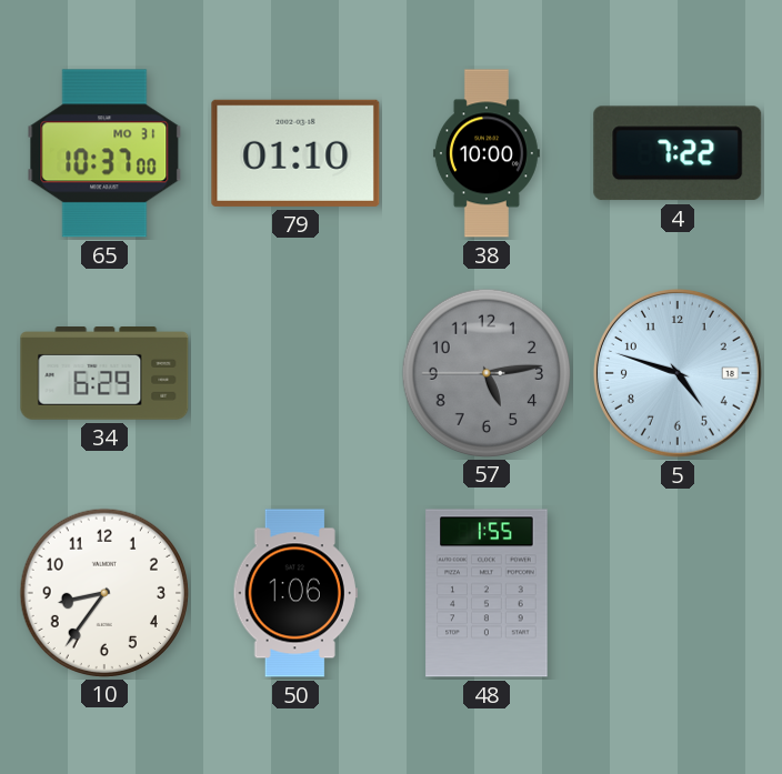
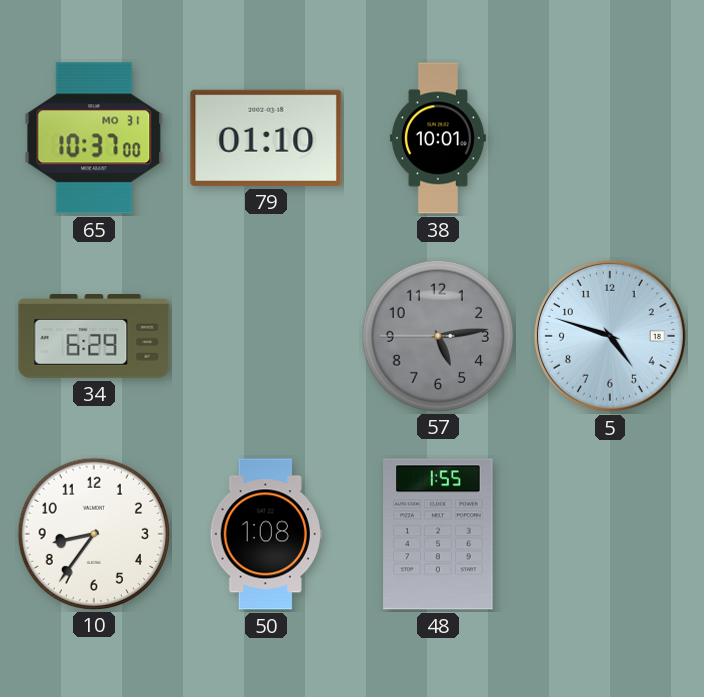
38: 10:00 -> 10:01
4: 7:22 -> none
50: 1:06 -> 1:08
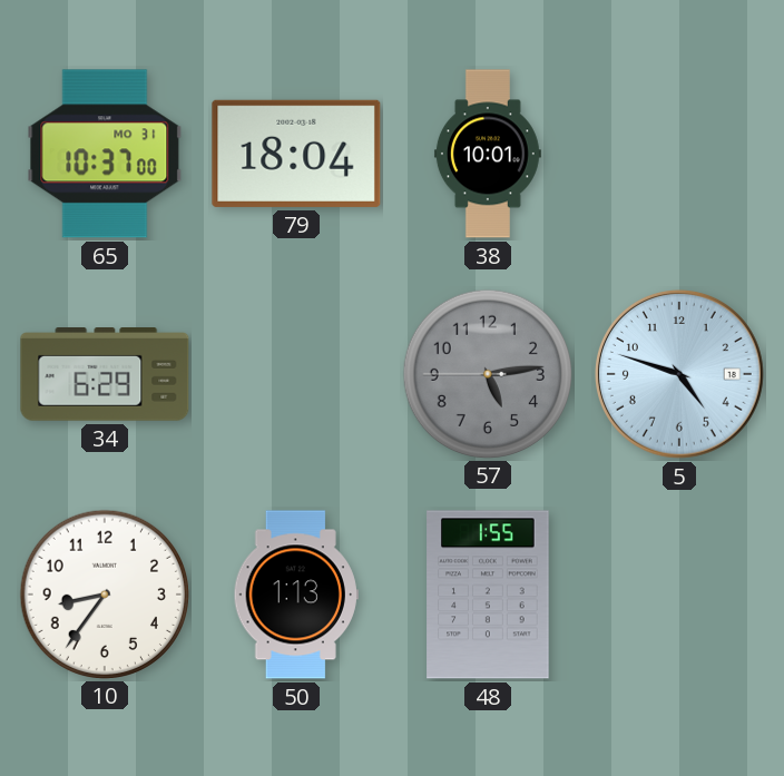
79: 01:10 -> 18:04
50: 1:08 -> 1:13
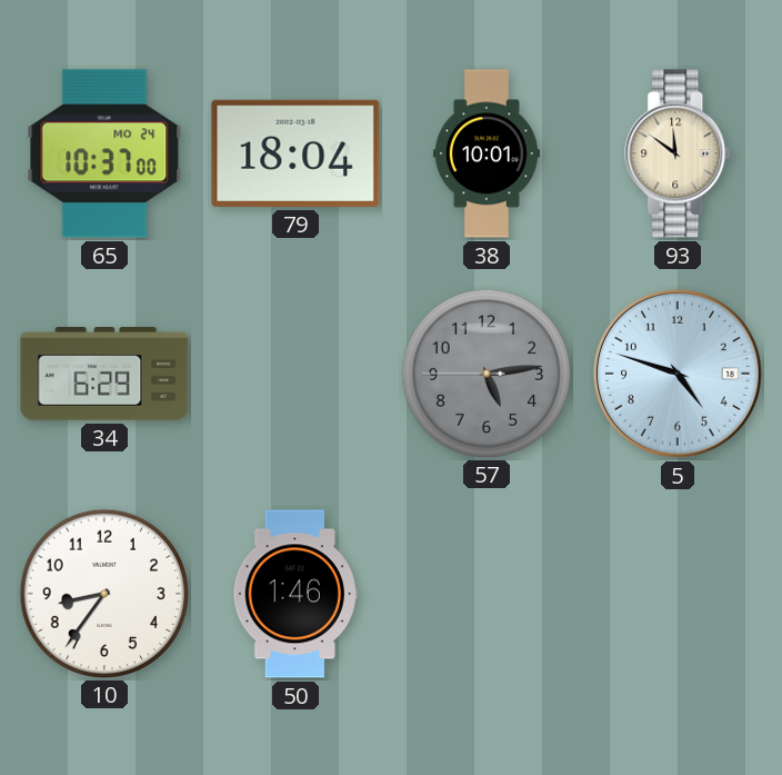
65 date: MO 31 -> MO 24
93: none -> 11:51
50: 1:13 -> 1:46
48: 1:55 -> none
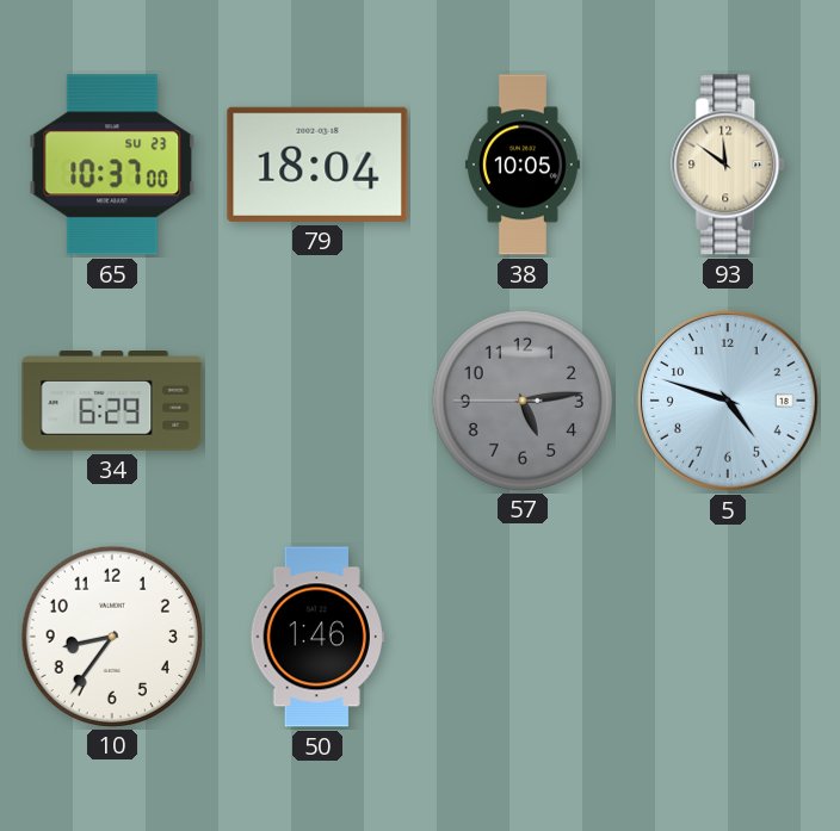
65 date: MO 24 -> SU 23
38: 10:01 -> 10:05
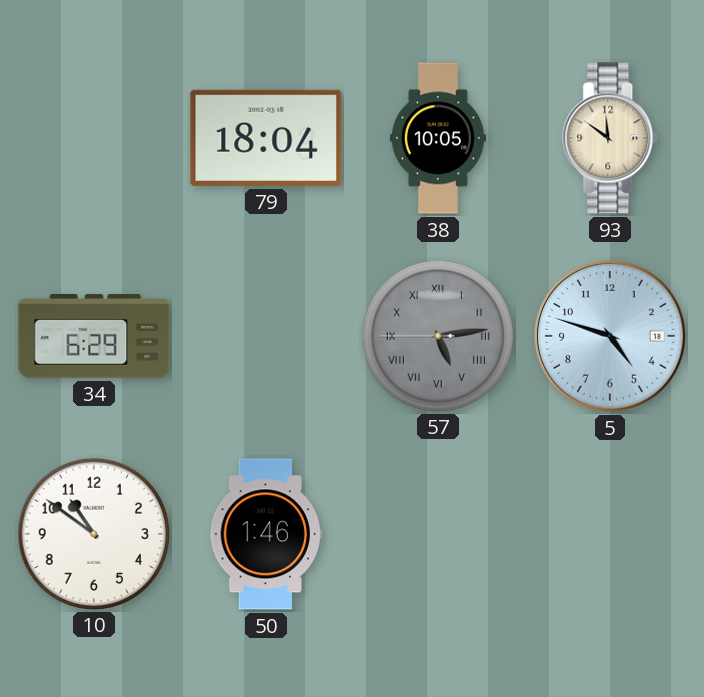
65: 10:37 -> none
57 numerals: Arabic -> Roman
10: 8:36 -> 10:51
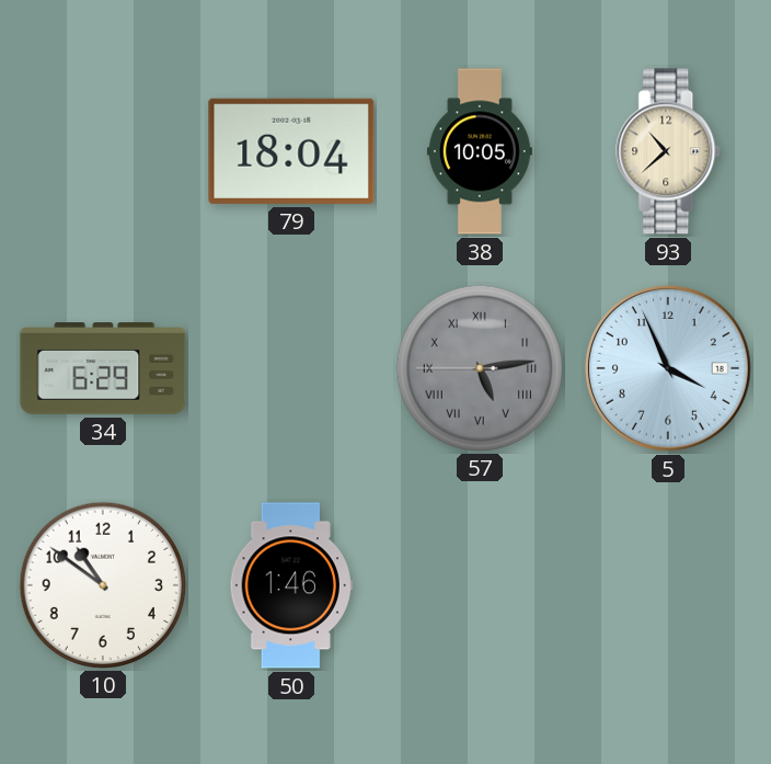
93: 11:51 -> 10:38
5: 4:48 -> 3:56
